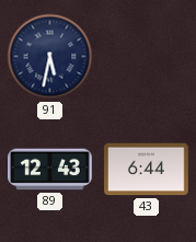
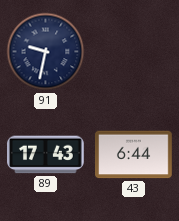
91: 5:32 -> 9:32
89: 12:43 -> 17:43
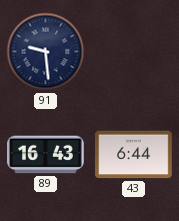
91: 9:32 -> 9:29
89: 17:43 -> 16:43
